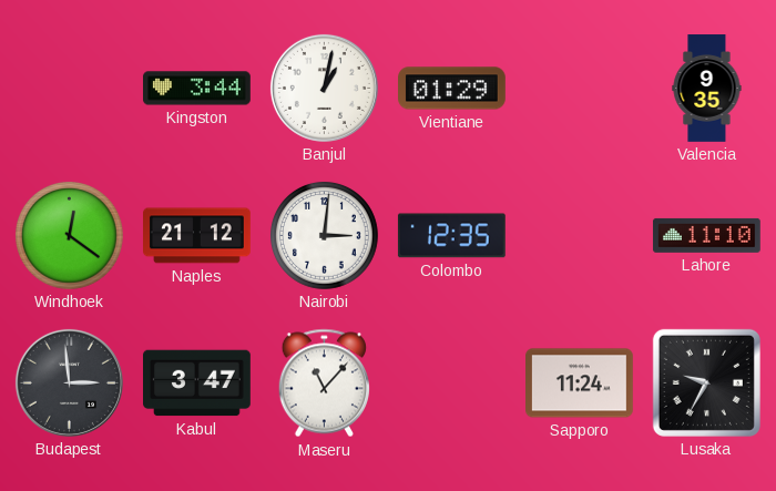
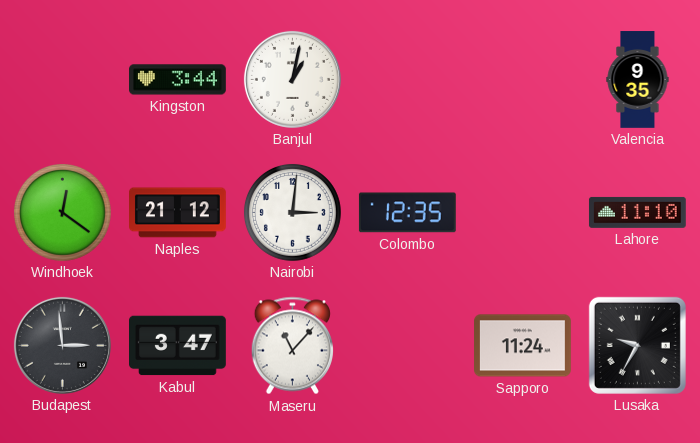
Vientiane: 01:29 -> none
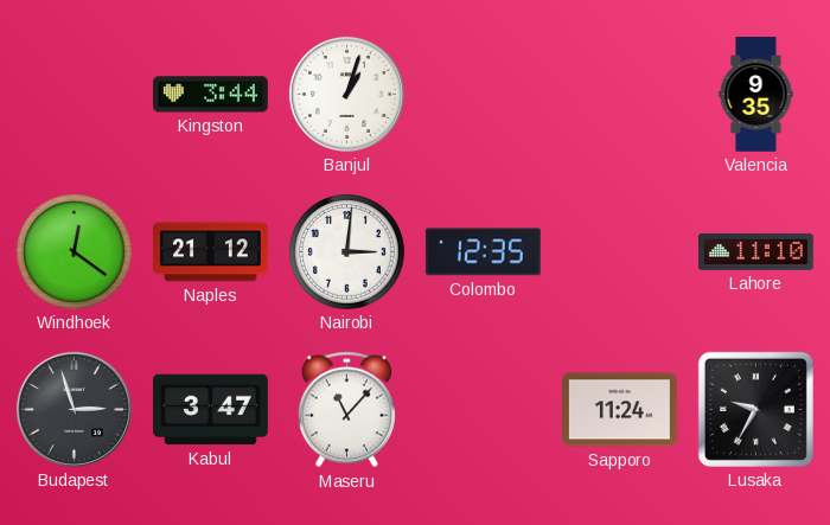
Banjul: 1:02 -> 1:03
Budapest: 2:59 -> 2:57
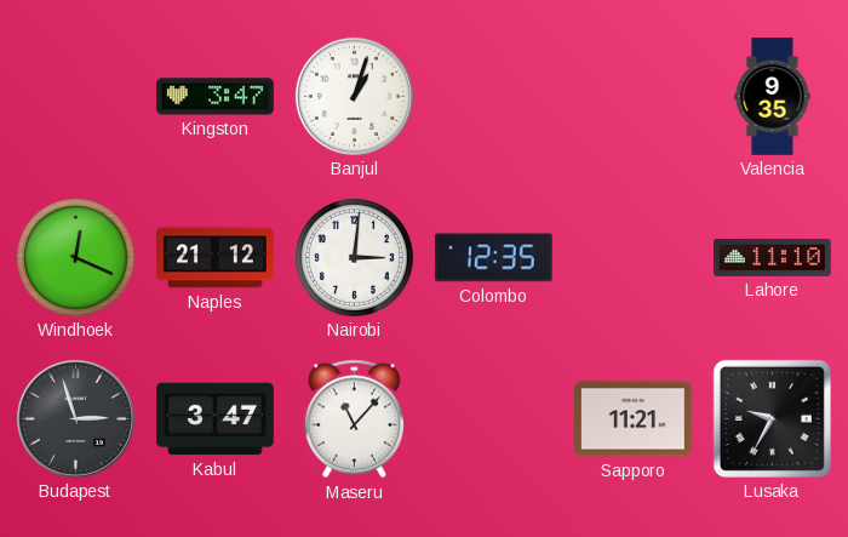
Kingston: 3:44 -> 3:47
Windhoek: 12:21 -> 12:19
Sapporo: 11:24 -> 11:21
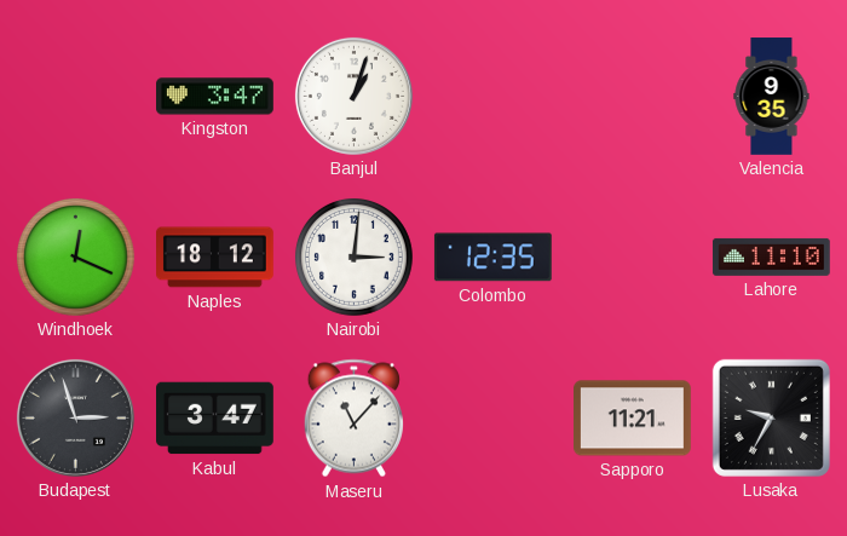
Naples: 21:12 -> 18:12
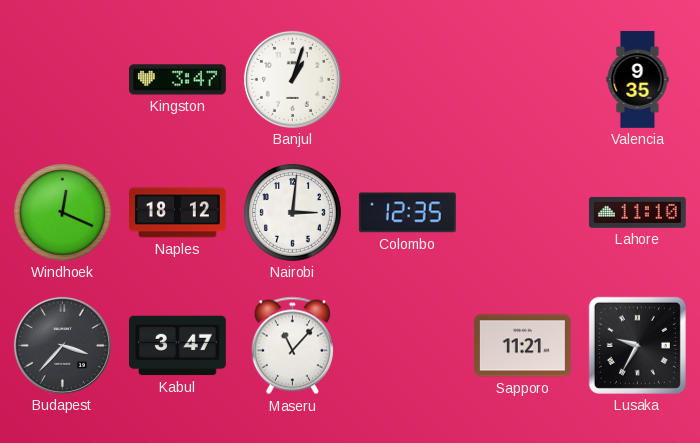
Budapest: 2:57 -> 3:37
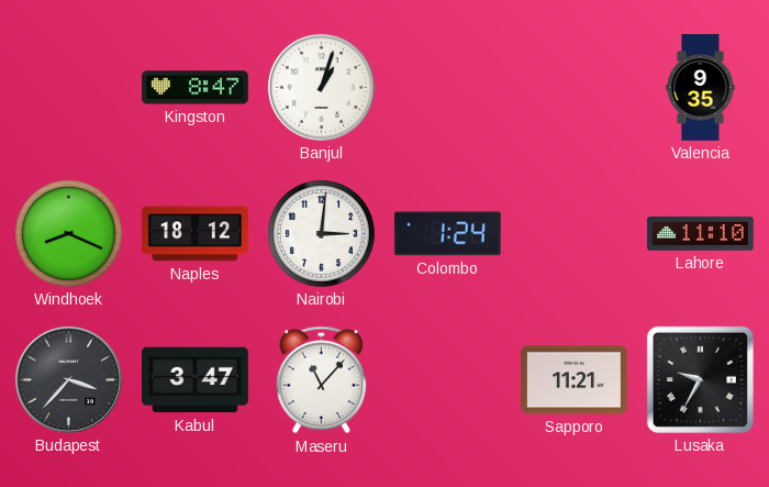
Kingston: 3:47 -> 8:47
Windhoek: 12:19 -> 8:19
Colombo: 12:35 -> 1:24
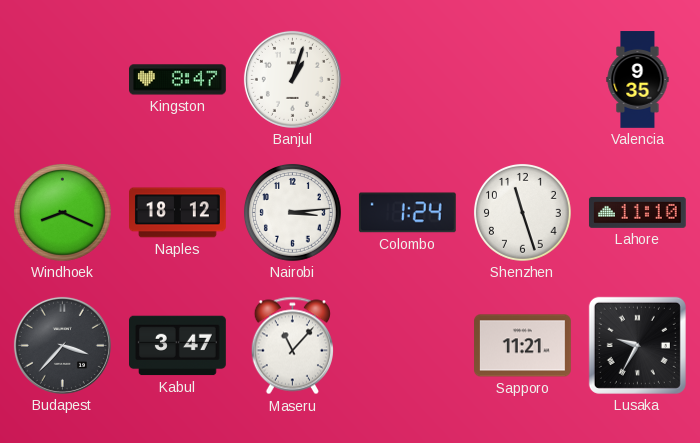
Nairobi: 3:01 -> 3:14
Shenzhen: none -> 11:27
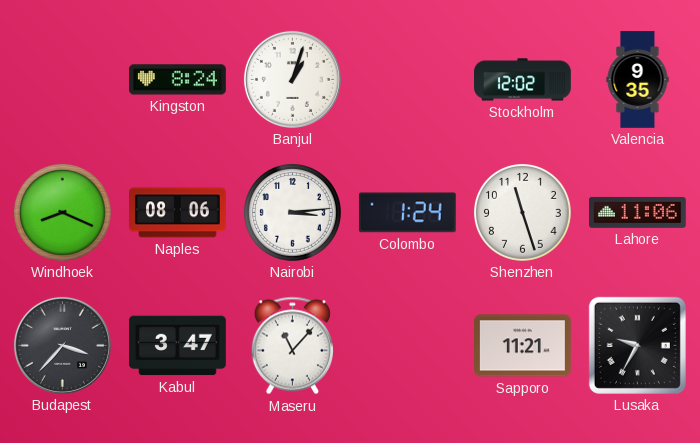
Kingston: 8:47 -> 8:24
Stockholm: none -> 12:02
Naples: 18:12 -> 08:06
Lahore: 11:10 -> 11:06
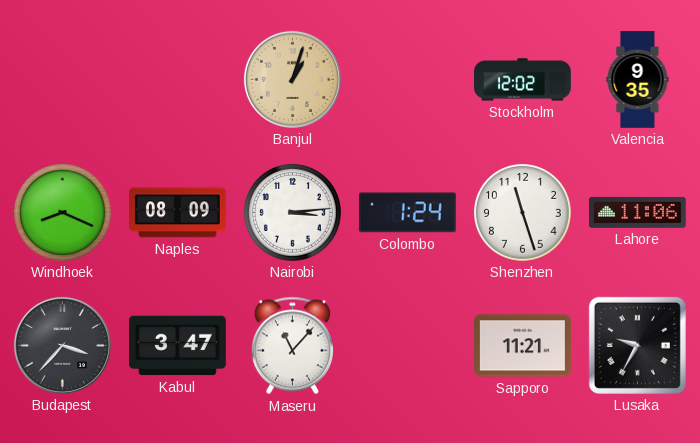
Kingston: 8:24 -> none
Banjul dial: white -> champagne
Naples: 08:06 -> 08:09
